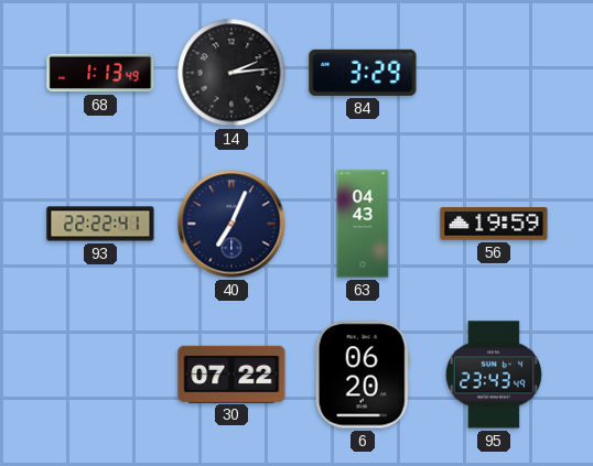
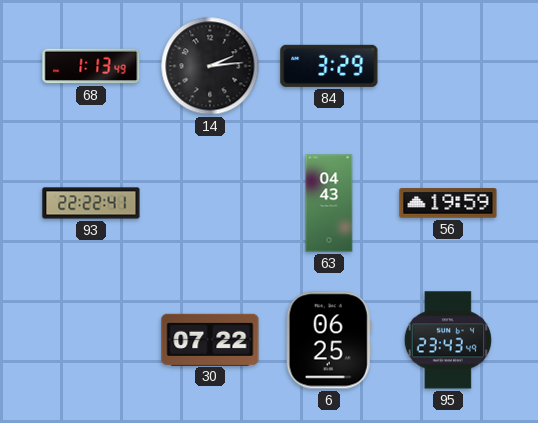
40: 7:04 -> none
6: 06:20 -> 06:25
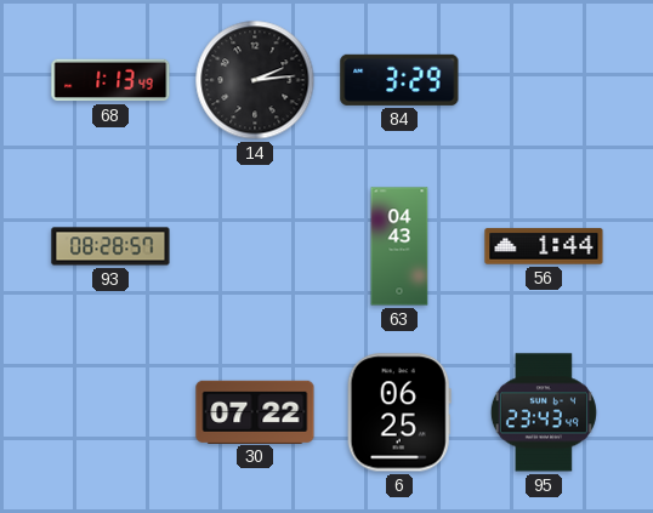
93: 22:22 -> 08:28
56: 19:59 -> 1:44
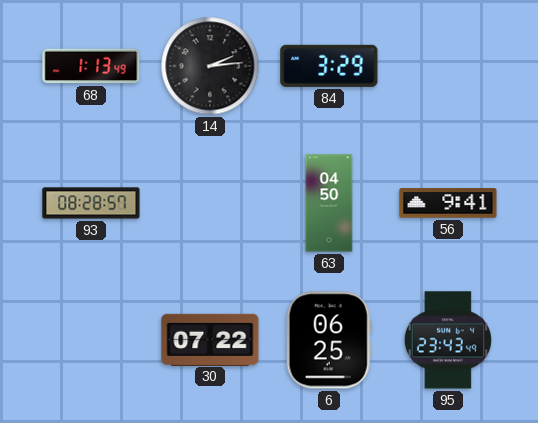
63: 04:43 -> 04:50
56: 1:44 -> 9:41
